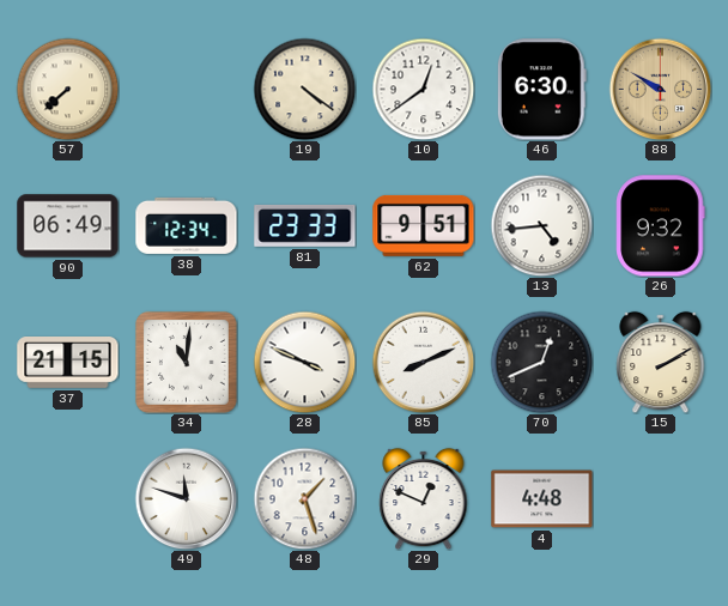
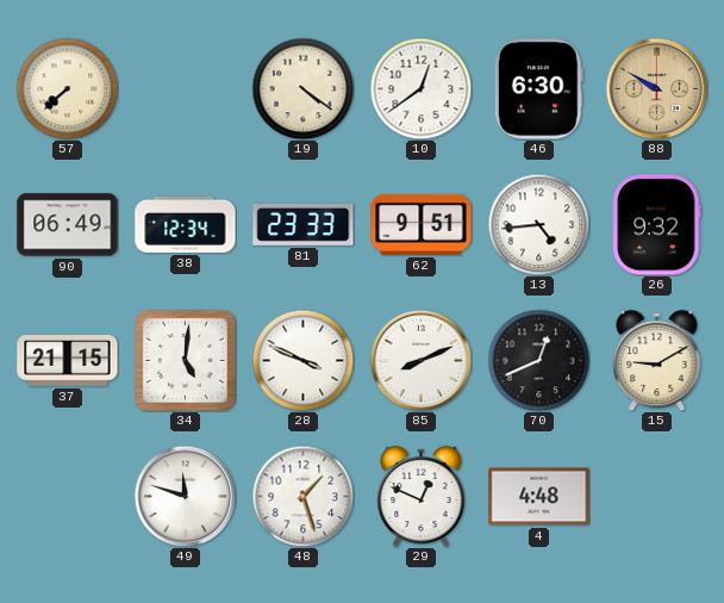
34: 11:01 -> 5:01
15: 2:10 -> 9:10
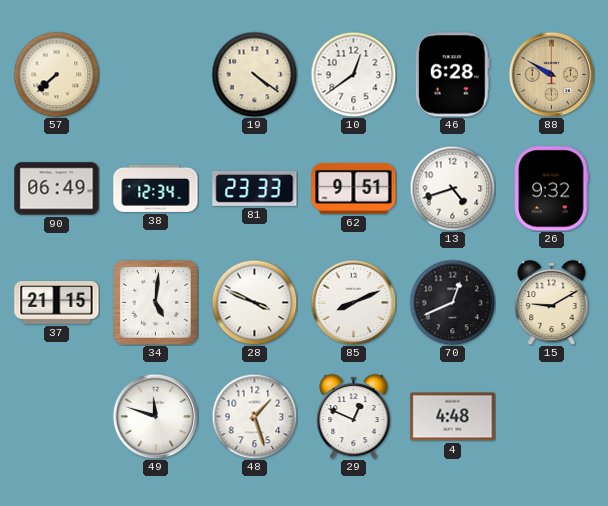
46: 6:30 -> 6:28
13: 4:44 -> 4:42
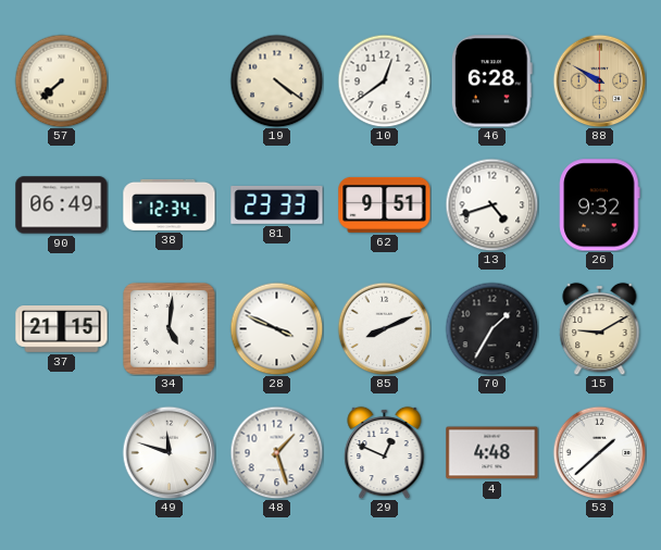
70: 12:41 -> 1:35
53: none -> 1:38
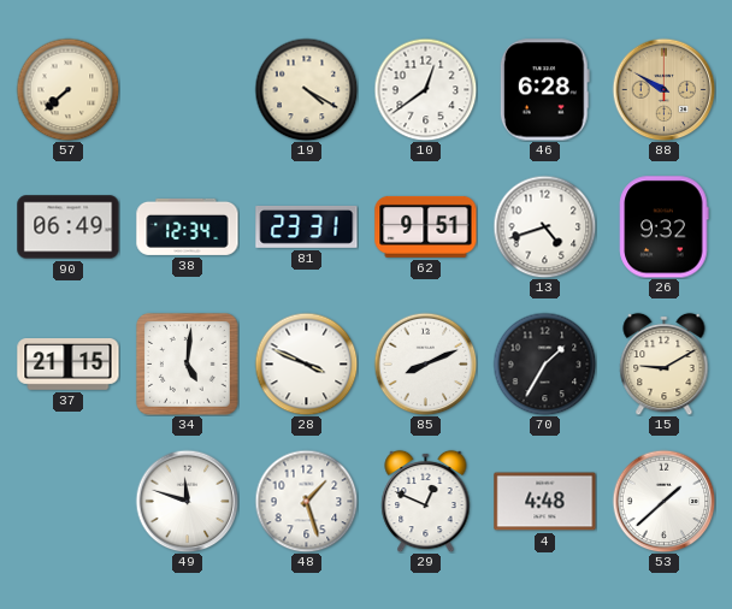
19: 4:21 -> 4:20
81: 23:33 -> 23:31
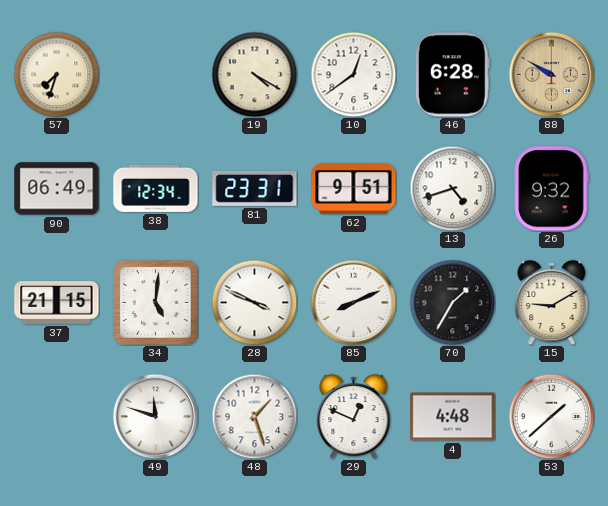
57: 7:38 -> 7:33
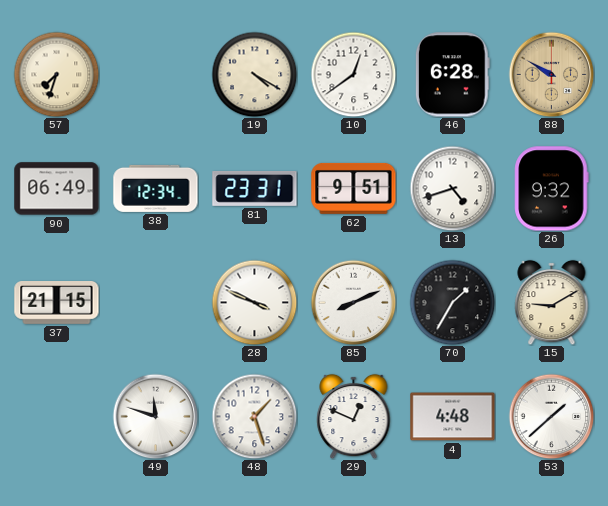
34: 5:01 -> none
